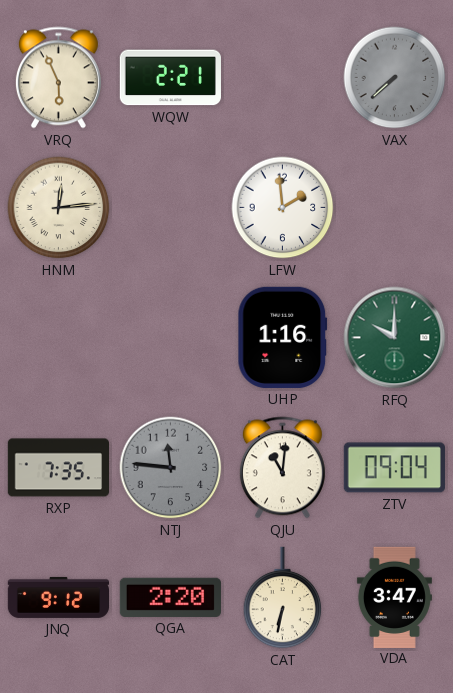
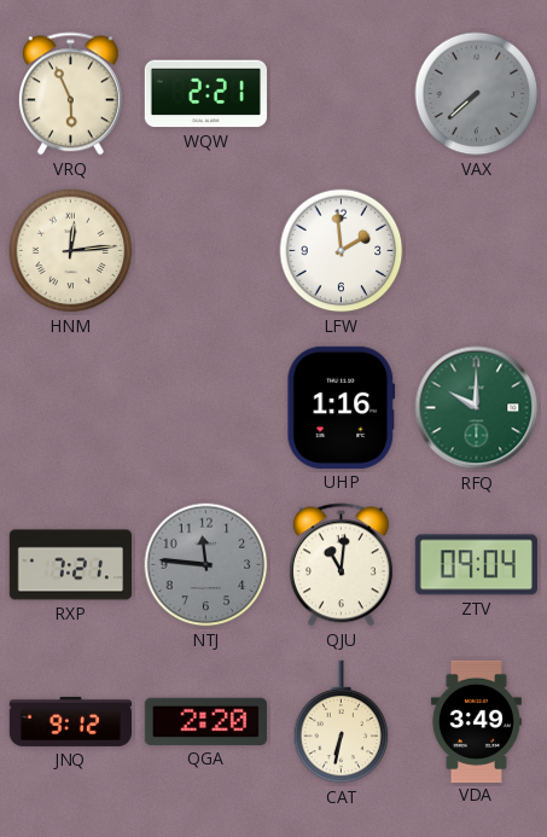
RXP: 7:35 -> 7:21
VDA: 3:47 -> 3:49
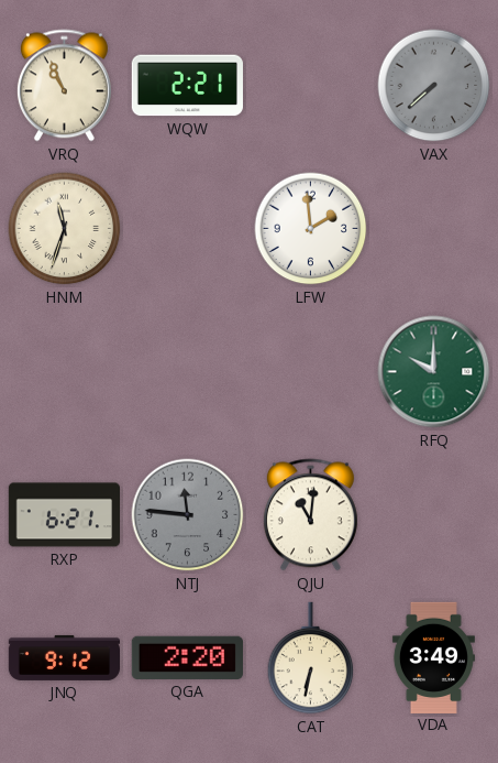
VRQ: 5:56 -> 10:56
HNM: 12:14 -> 11:33
UHP: 1:16 -> none
RXP: 7:21 -> 6:21
ZTV: 09:04 -> none
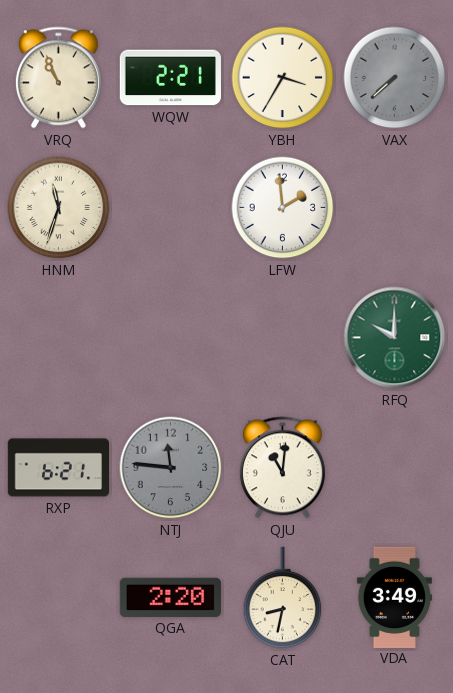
YBH: none -> 3:35
JNQ: 9:12 -> none
CAT: 6:32 -> 8:32
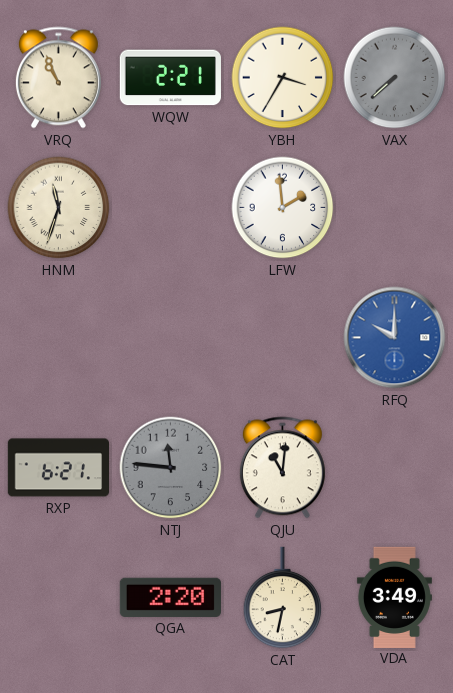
RFQ dial: green -> blue
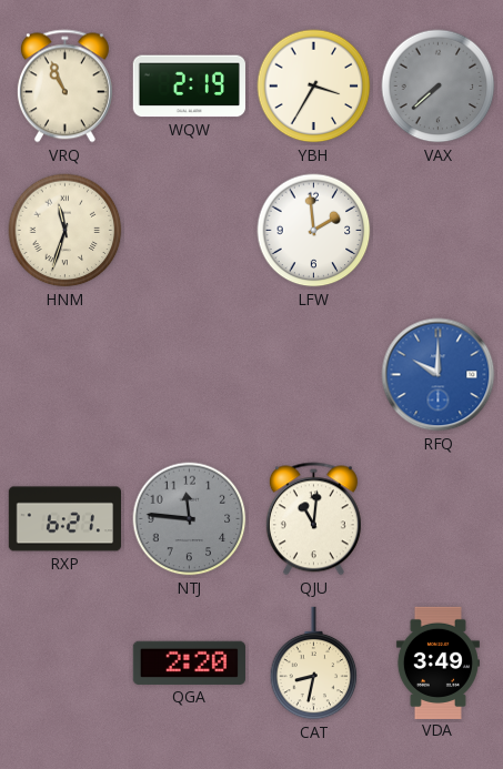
WQW: 2:21 -> 2:19
